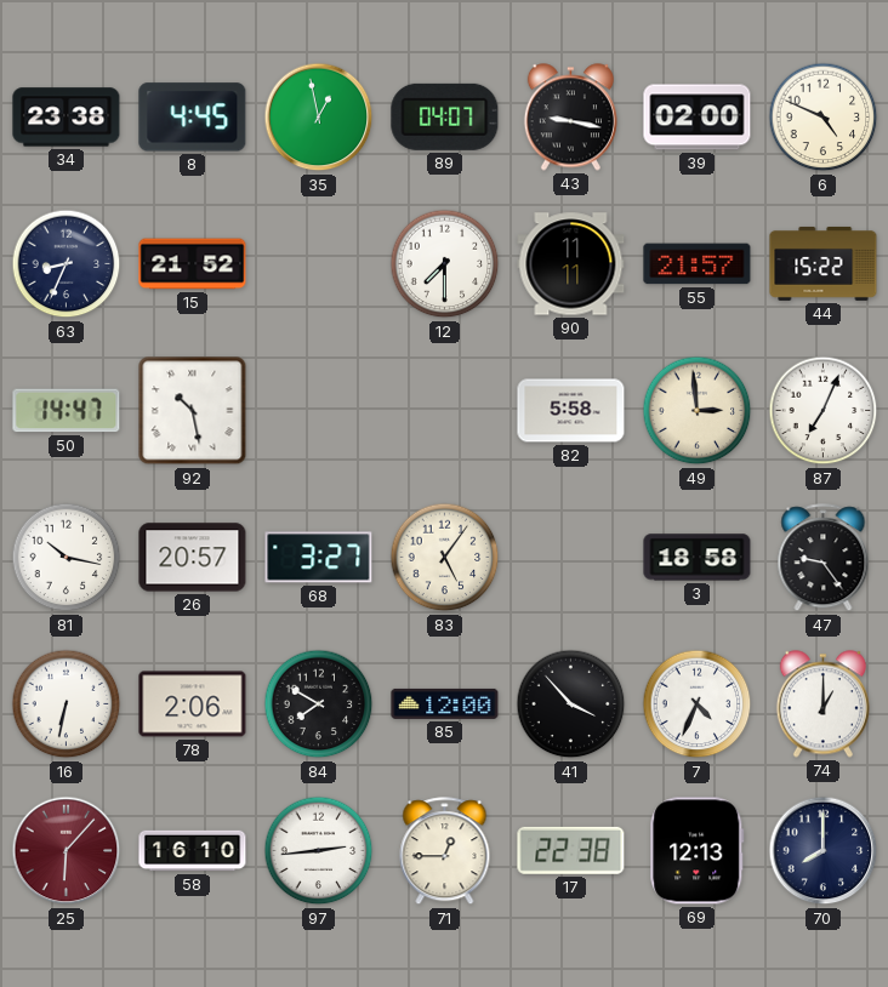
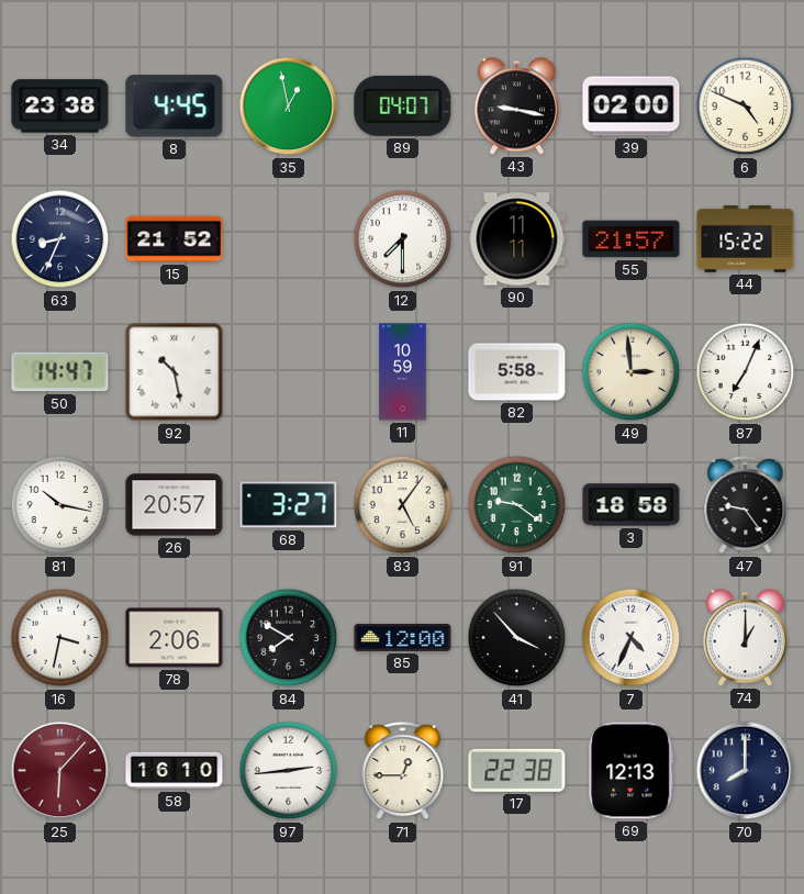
11: none -> 10:59
91: none -> 9:21
16: 6:32 -> 3:32
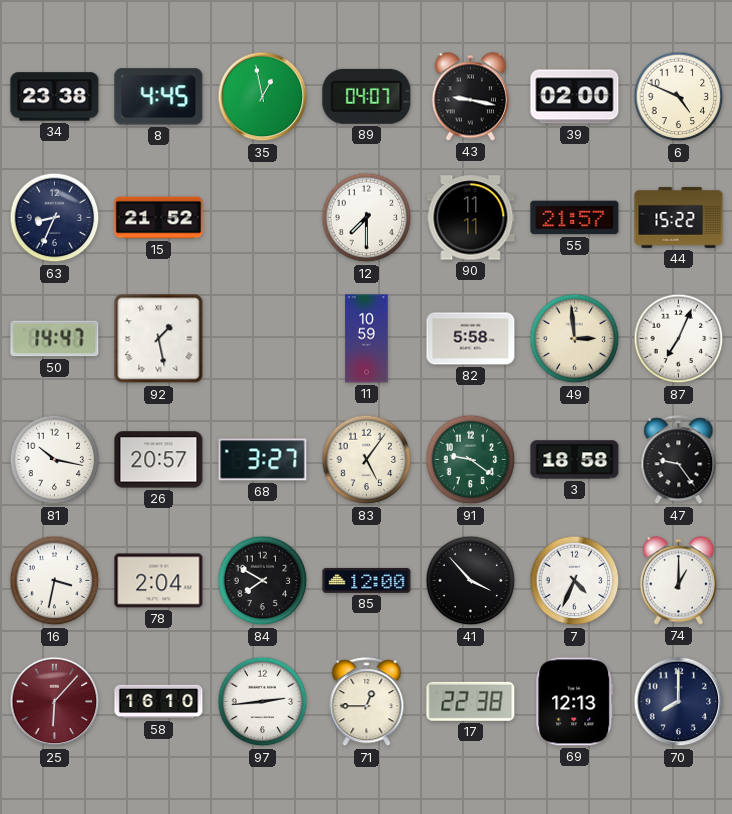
92: 10:28 -> 1:28
78: 2:06 -> 2:04
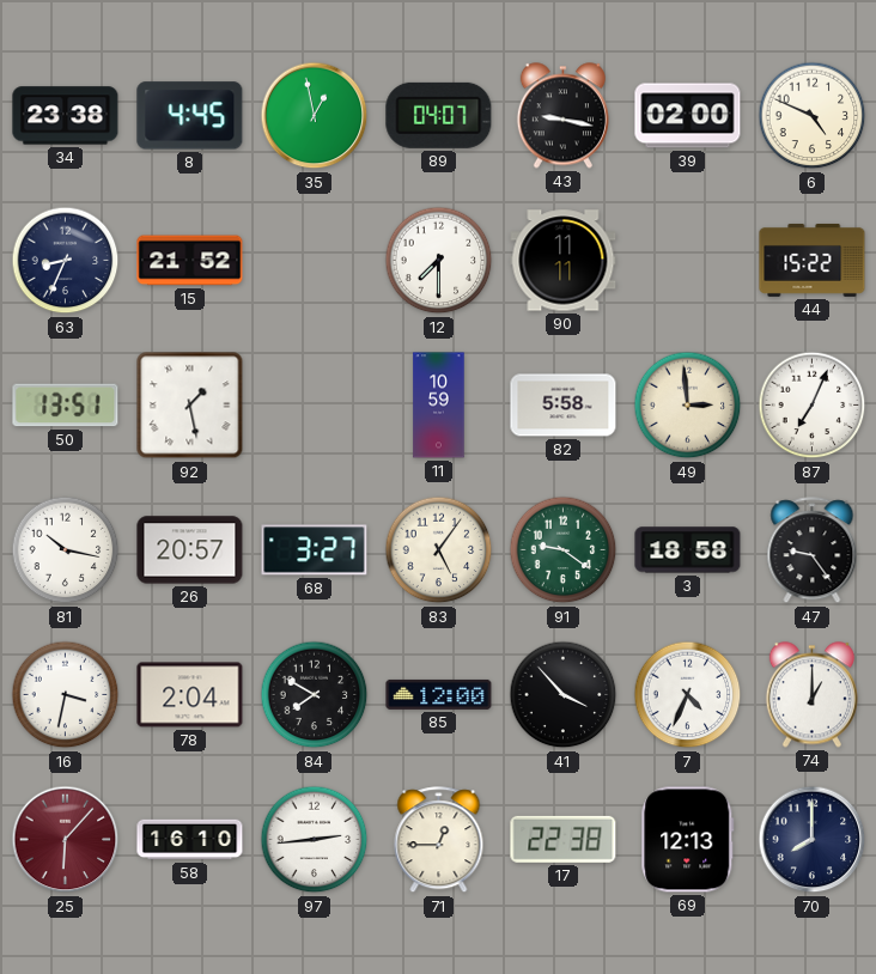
55: 21:57 -> none
50: 14:47 -> 13:51
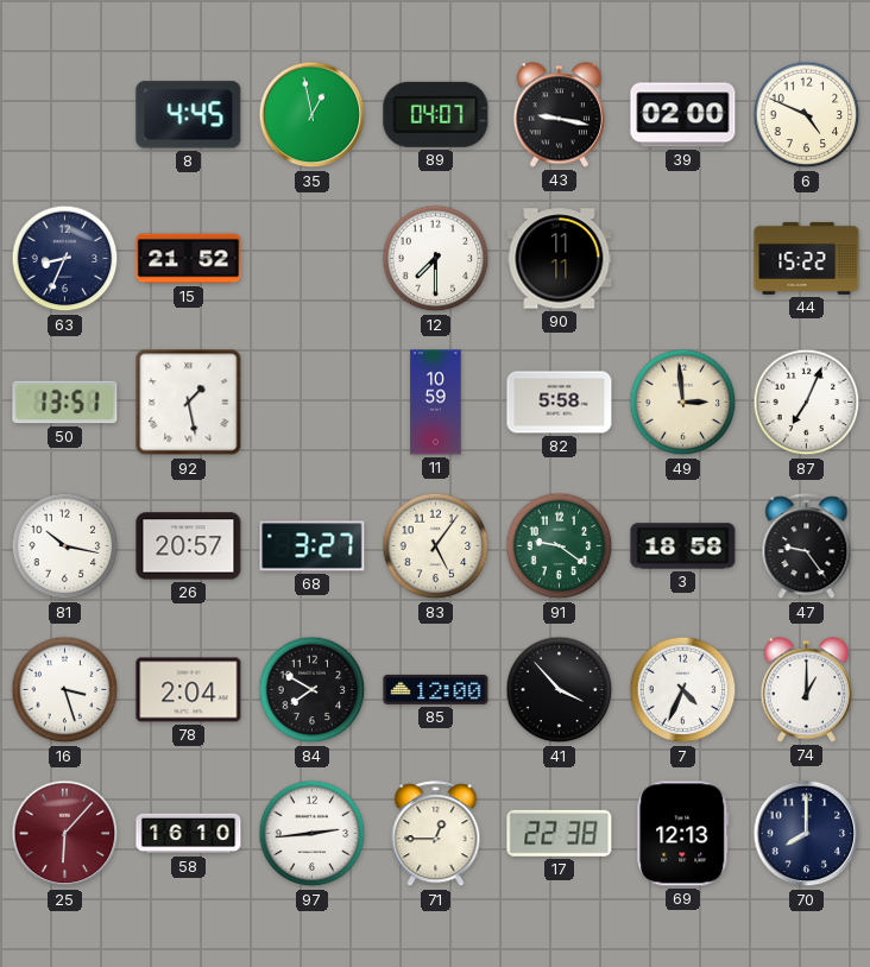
34: 23:38 -> none
16: 3:32 -> 3:27
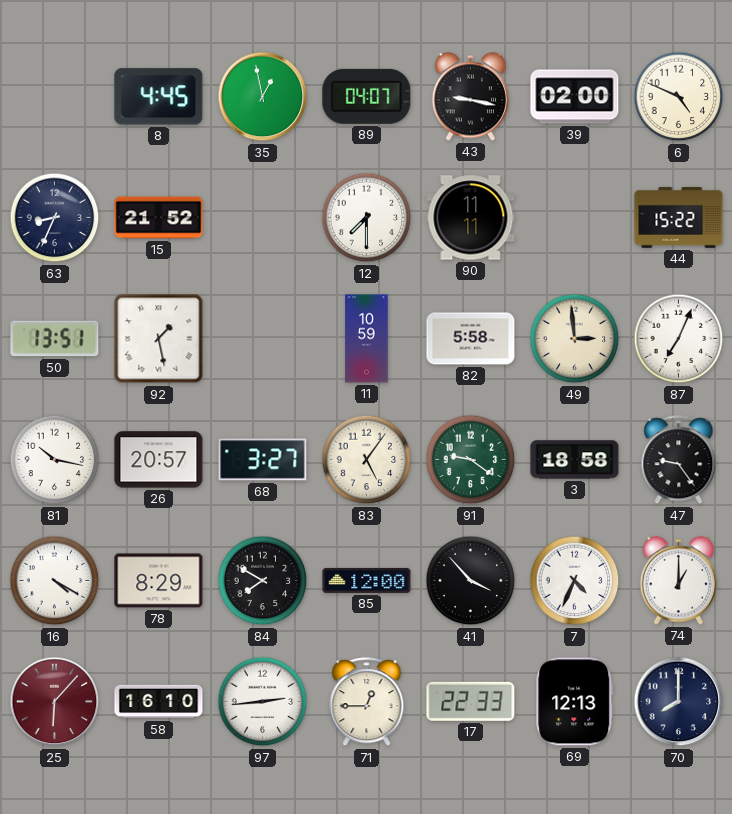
16: 3:27 -> 4:20
78: 2:04 -> 8:29
17: 22:38 -> 22:33
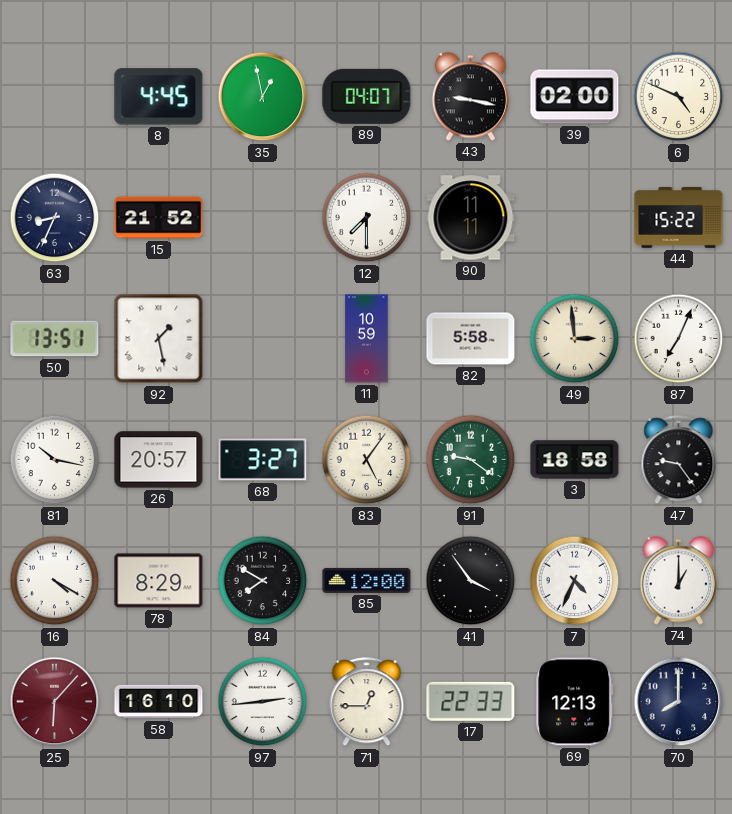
41: 3:53 -> 3:54
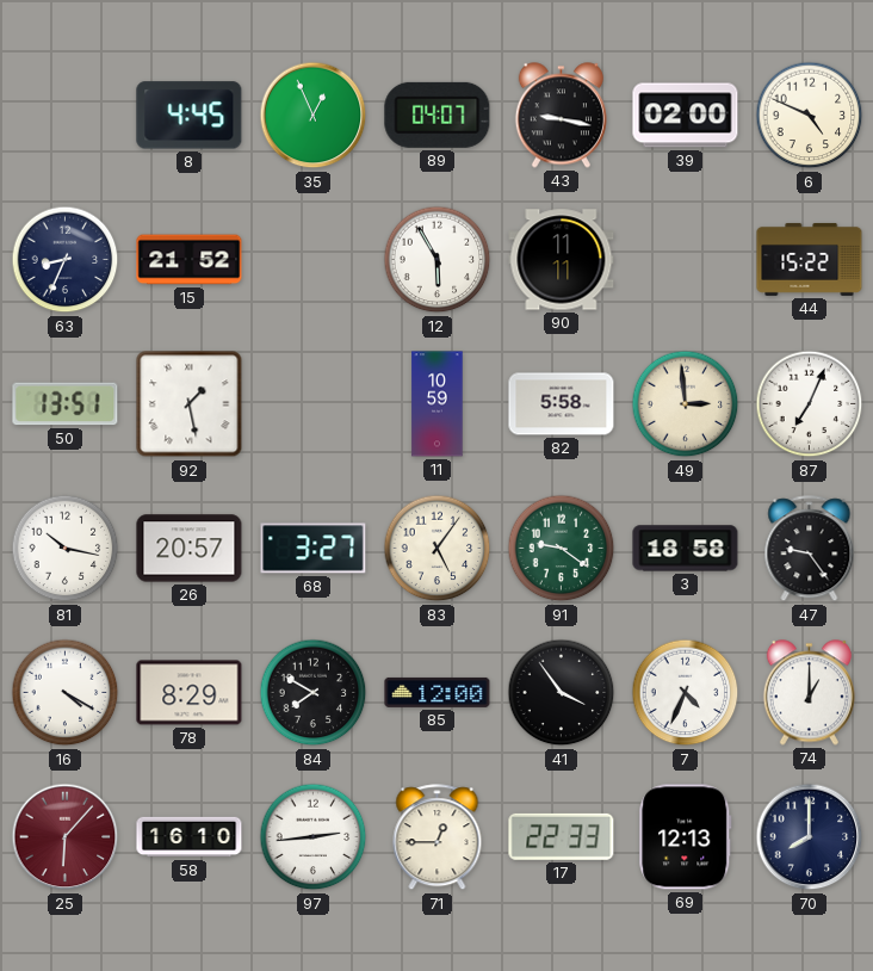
35: 12:58 -> 12:56
12: 7:30 -> 5:55
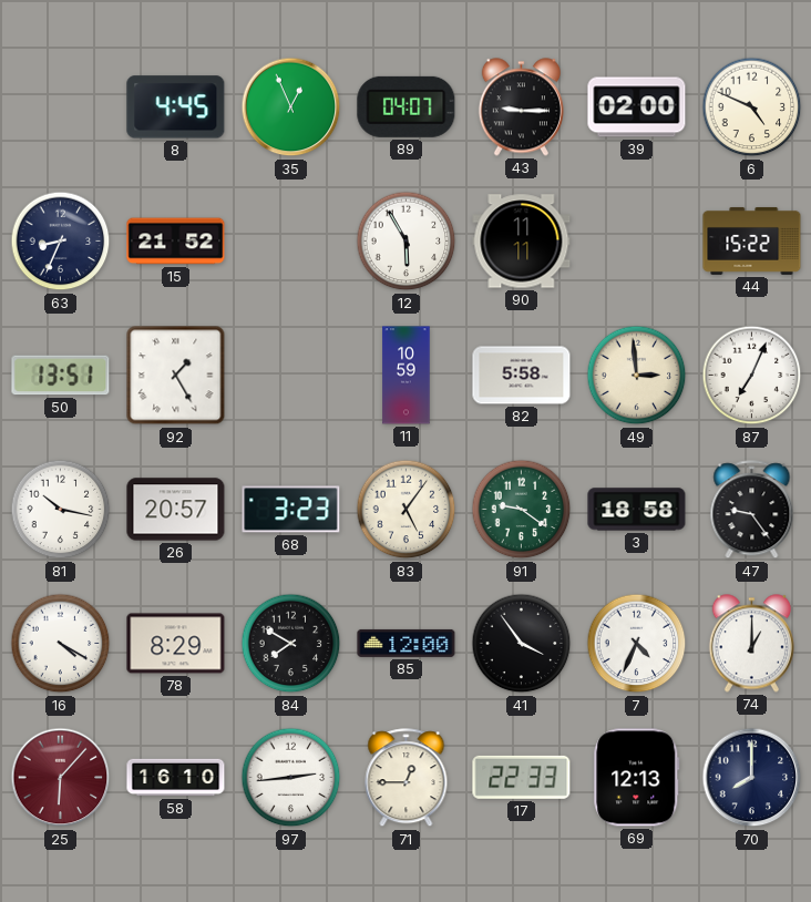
43: 9:17 -> 9:15
92: 1:28 -> 1:25
68: 3:27 -> 3:23
